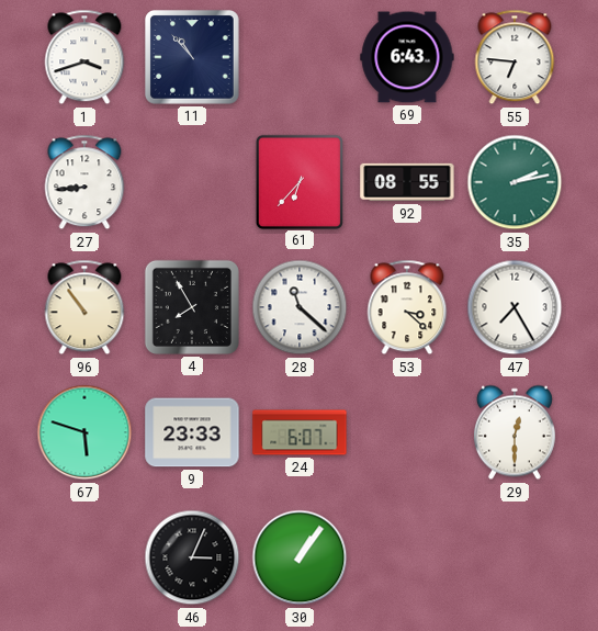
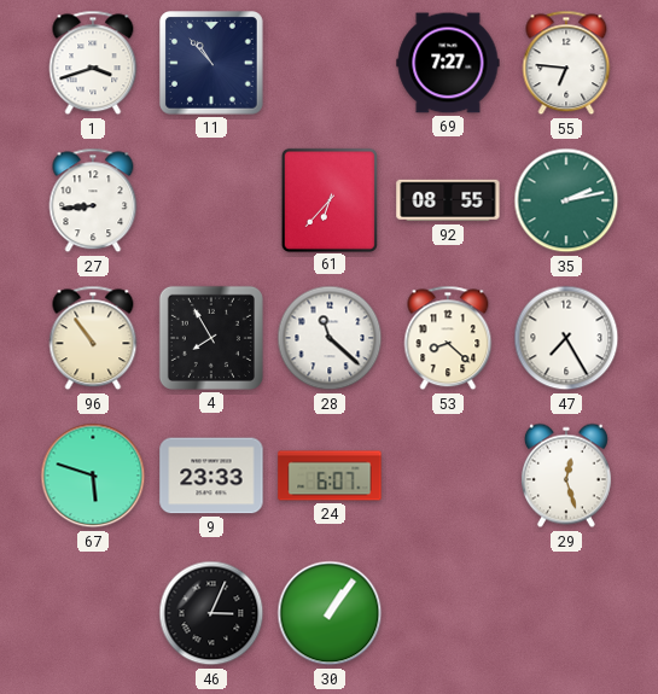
69: 6:43 -> 7:27
53: 3:22 -> 8:22
29: 12:30 -> 12:27
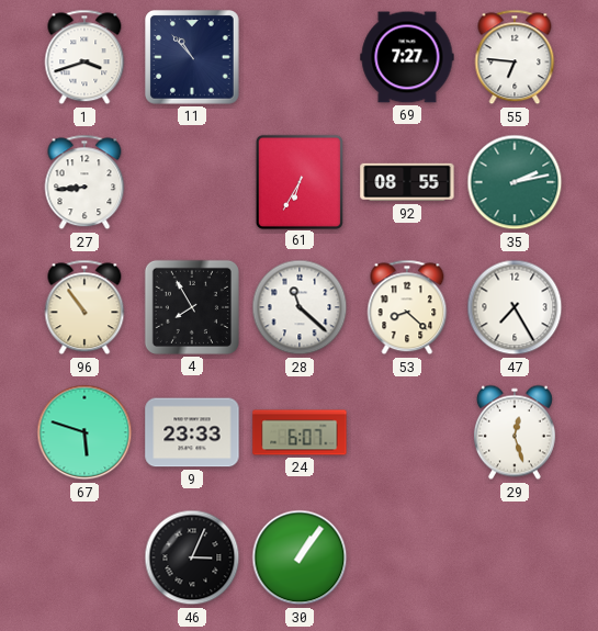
61: 6:37 -> 6:35
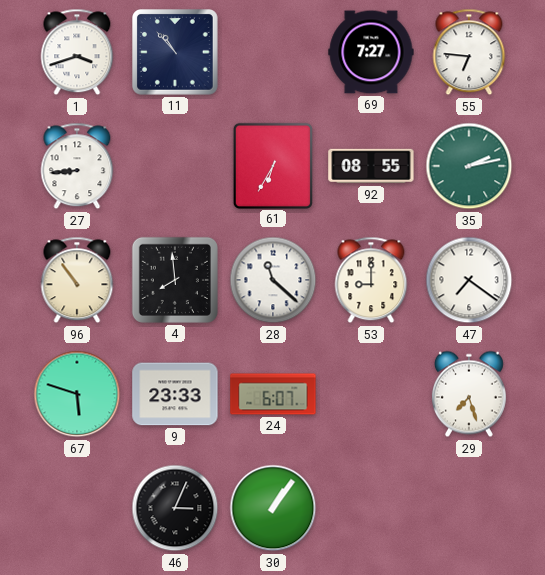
4: 7:55 -> 7:59
53: 8:22 -> 9:00
47: 7:25 -> 7:21
29: 12:27 -> 7:27
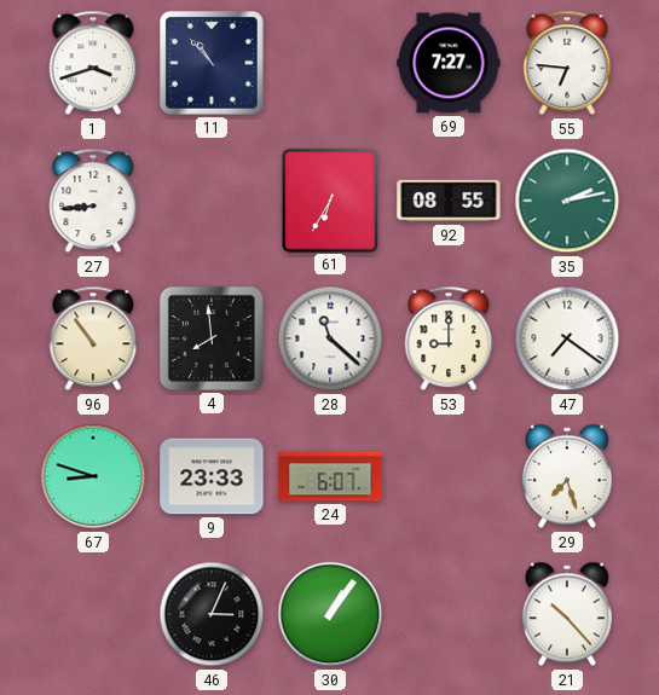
67: 5:48 -> 8:48
21: none -> 10:23
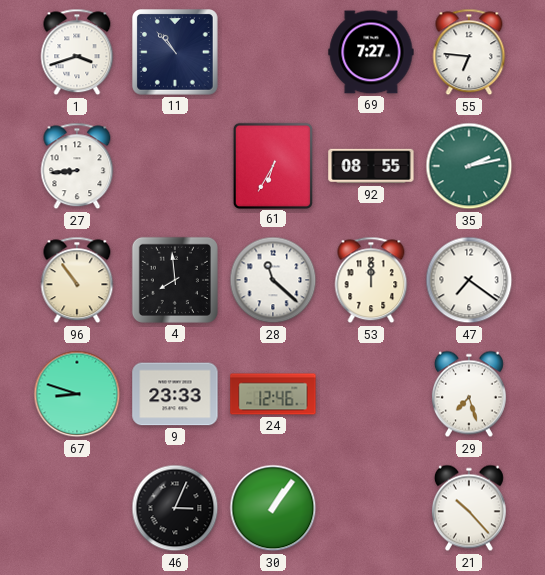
53: 9:00 -> 12:00
24: 6:07 -> 12:46
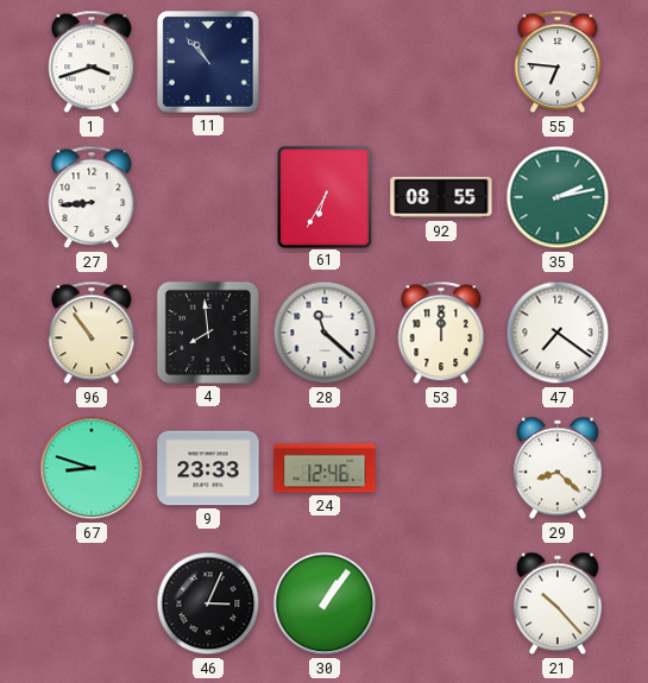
69: 7:27 -> none
29: 7:27 -> 8:22
